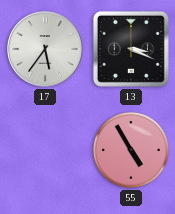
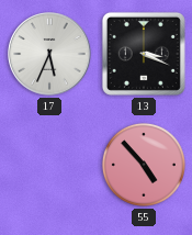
17: 5:36 -> 5:34
55: 4:55 -> 4:53
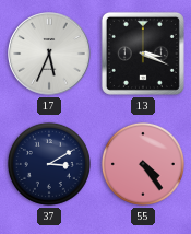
37: none -> 3:10
55: 4:53 -> 4:24
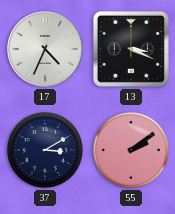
17: 5:34 -> 4:34
55: 4:24 -> 2:09
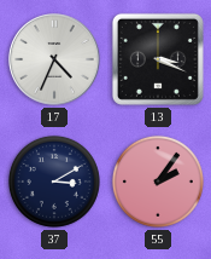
55: 2:09 -> 2:06
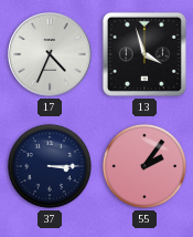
13: 3:19 -> 3:57
37: 3:10 -> 3:15
